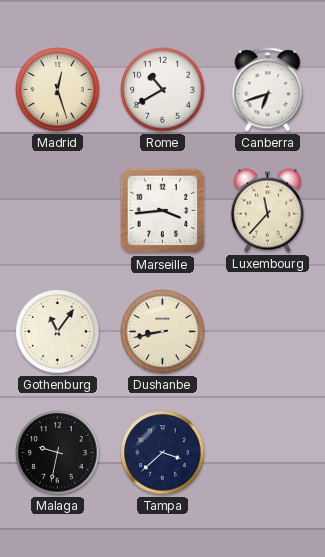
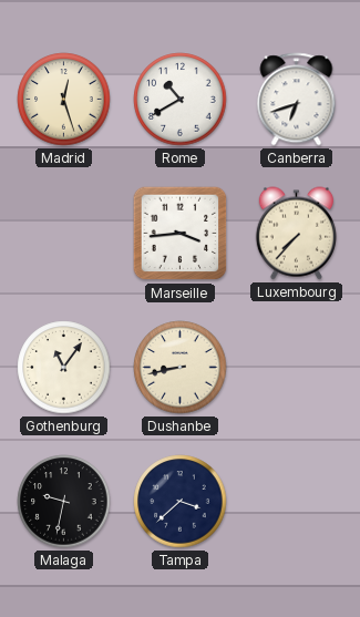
Luxembourg: 11:37 -> 7:37
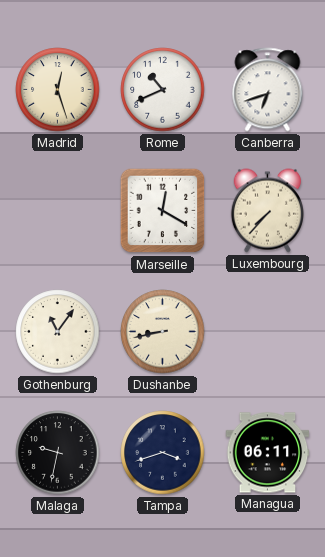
Rome: 10:40 -> 10:41
Marseille: 3:44 -> 12:20
Tampa: 3:38 -> 3:42
Managua: none -> 06:11
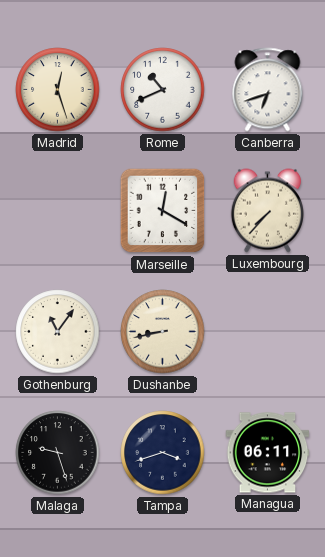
Malaga: 9:32 -> 9:27
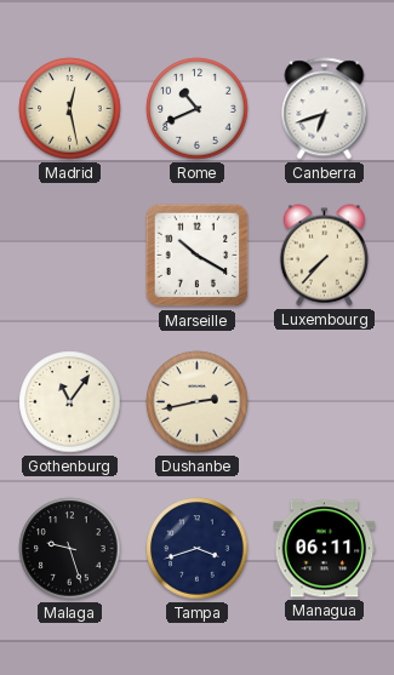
Madrid: 12:27 -> 12:28
Marseille: 12:20 -> 10:20
Dushanbe: 8:43 -> 2:43
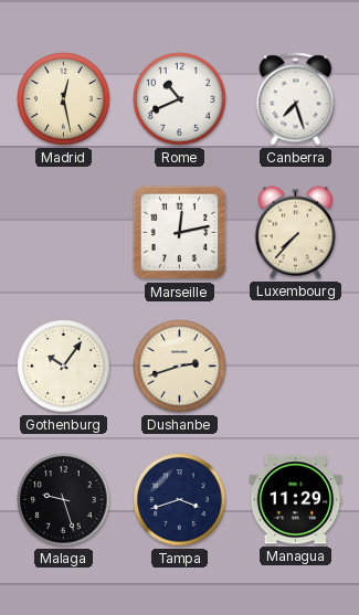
Canberra: 6:42 -> 7:27
Marseille: 10:20 -> 12:13
Gothenburg: 11:06 -> 10:06
Dushanbe: 2:43 -> 2:42
Managua: 06:11 -> 11:29
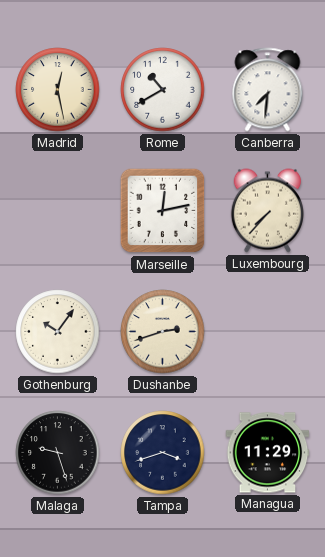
Rome: 10:41 -> 10:40
Canberra: 7:27 -> 7:31
